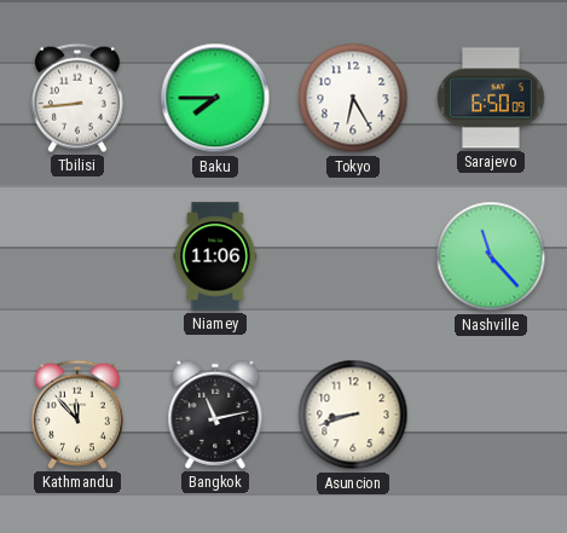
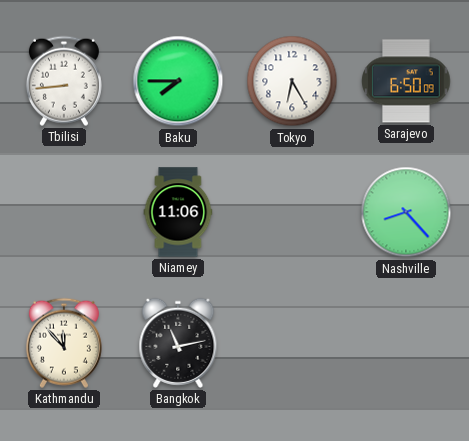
Nashville: 11:23 -> 8:23
Asuncion: 8:42 -> none
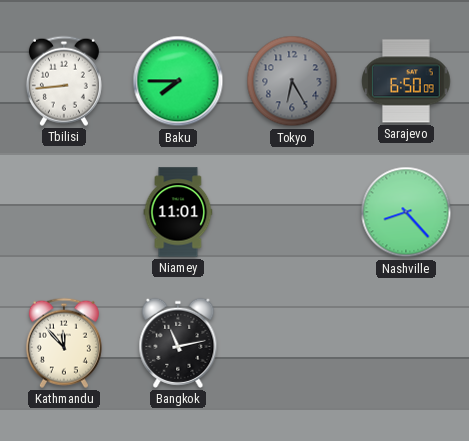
Tokyo dial: white -> grey
Niamey: 11:06 -> 11:01
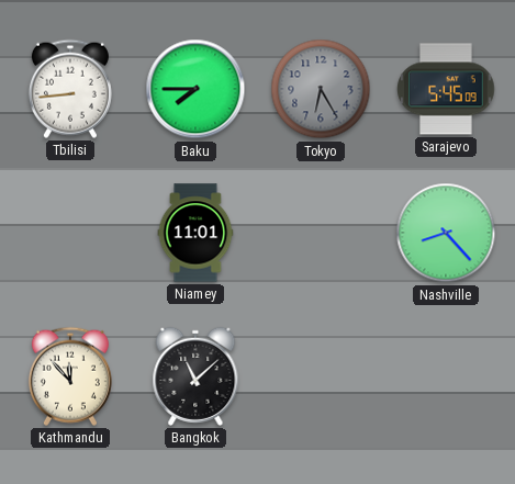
Sarajevo: 6:50 -> 5:45
Bangkok: 11:13 -> 11:08
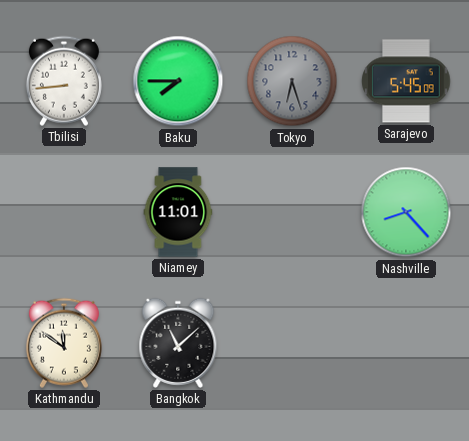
Tokyo: 6:25 -> 6:27
Kathmandu: 11:53 -> 11:51
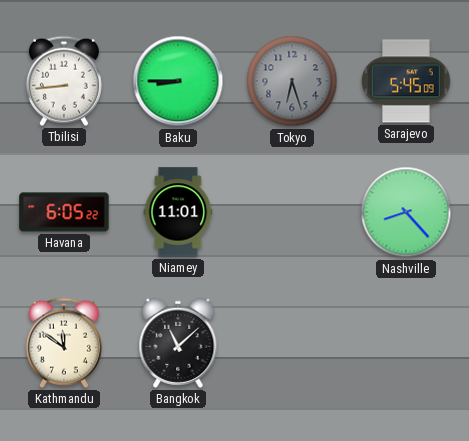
Baku: 7:45 -> 8:45
Havana: none -> 6:05
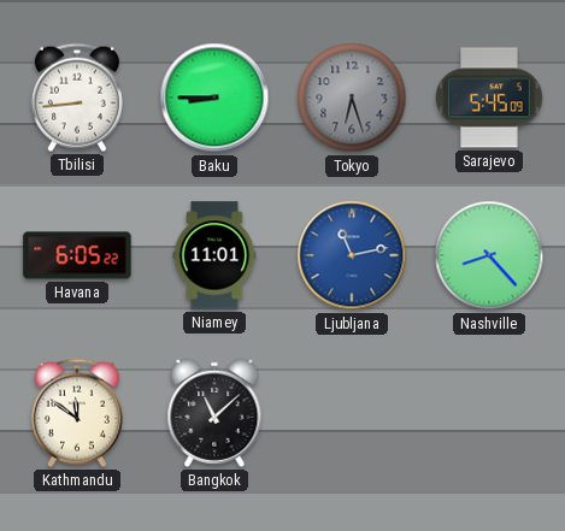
Ljubljana: none -> 11:13
